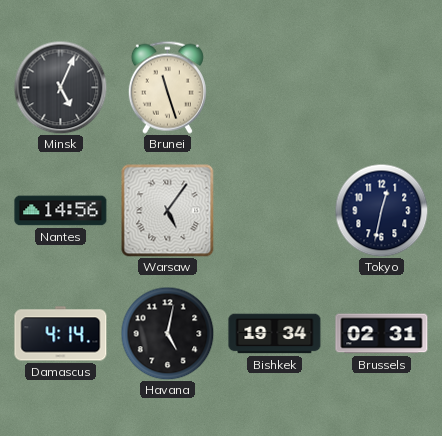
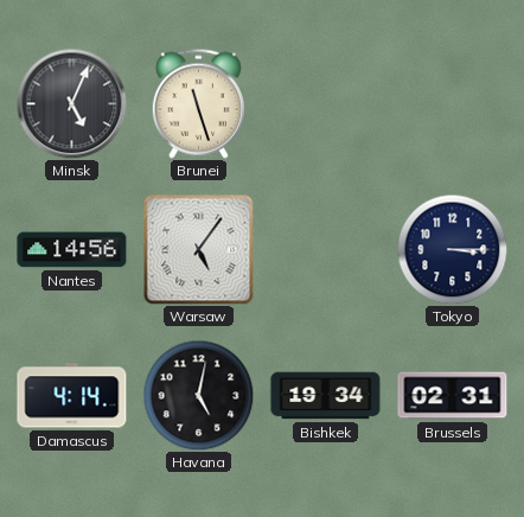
Tokyo: 12:32 -> 3:15
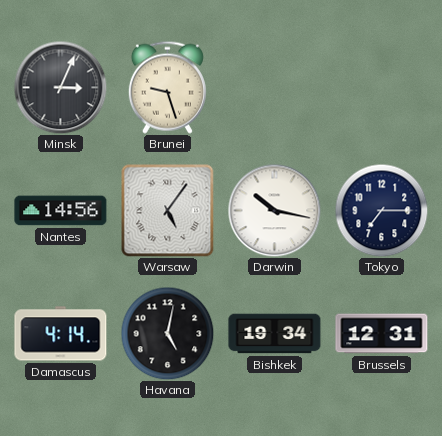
Minsk: 5:04 -> 3:04
Brunei: 11:27 -> 9:27
Darwin: none -> 10:17
Tokyo: 3:15 -> 7:15
Brussels: 02:31 -> 12:31
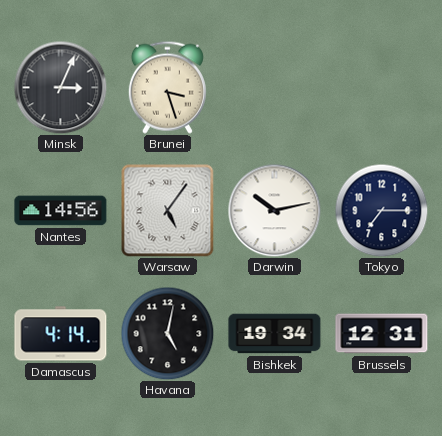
Brunei: 9:27 -> 3:27
Darwin: 10:17 -> 10:13
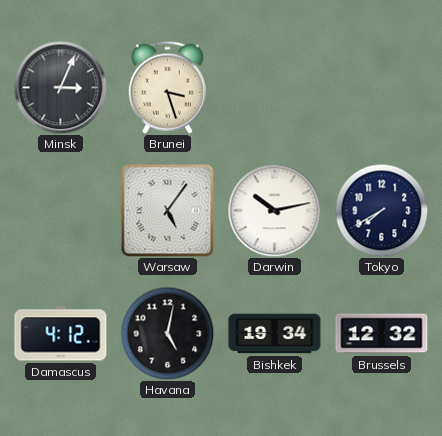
Nantes: 14:56 -> none
Tokyo: 7:15 -> 7:40
Damascus: 4:14 -> 4:12
Brussels: 12:31 -> 12:32
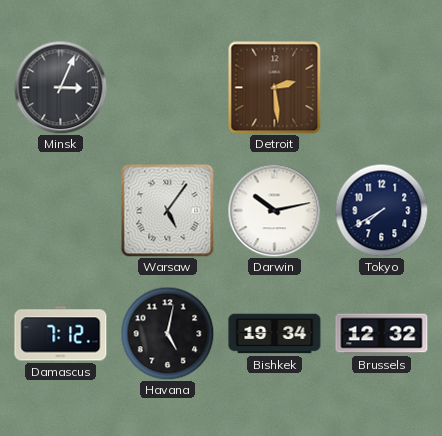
Brunei: 3:27 -> none
Detroit: none -> 2:29
Damascus: 4:12 -> 7:12
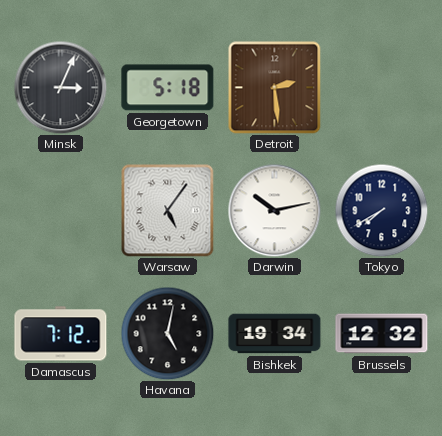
Georgetown: none -> 5:18
